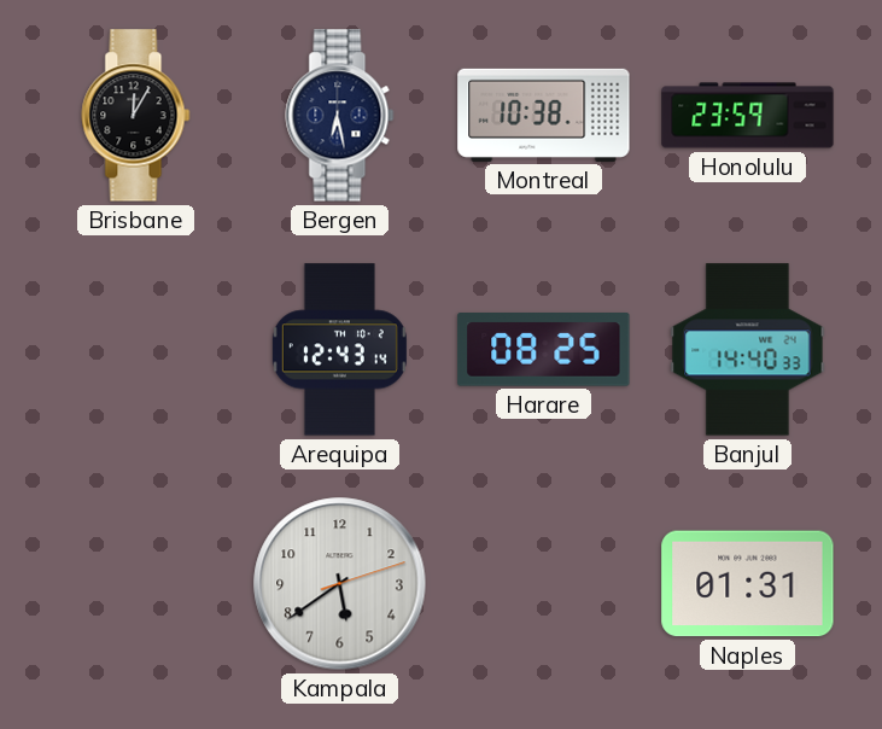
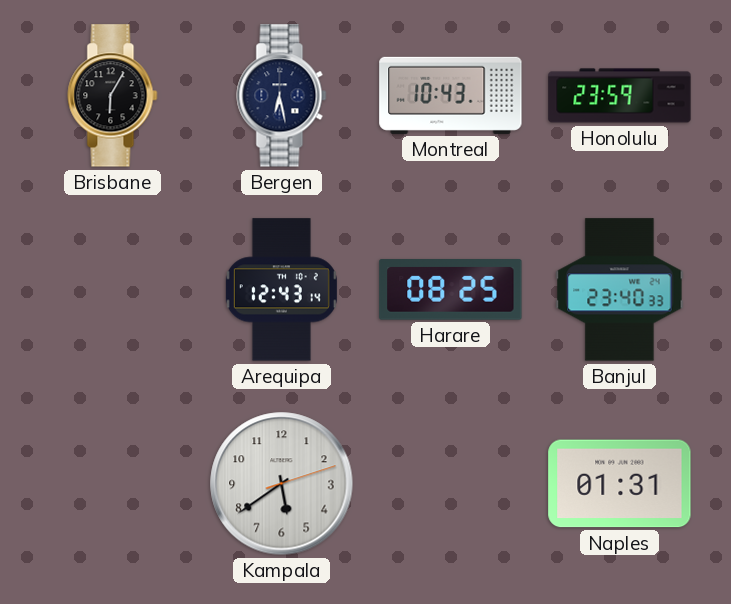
Brisbane: 12:05 -> 6:05
Montreal: 10:38 -> 10:43
Banjul: 14:40 -> 23:40
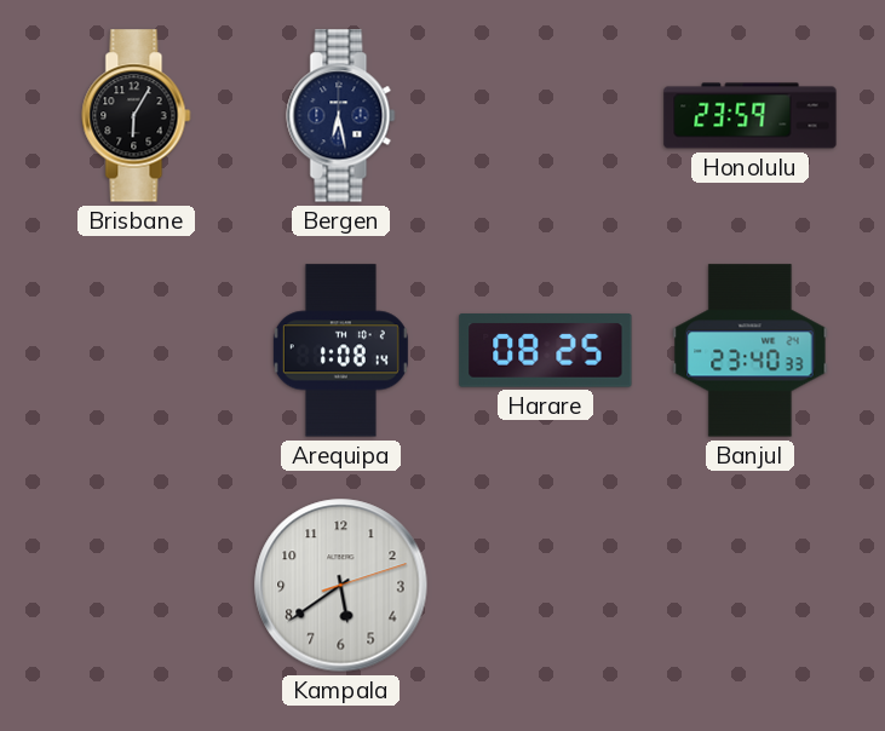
Montreal: 10:43 -> none
Arequipa: 12:43 -> 1:08
Naples: 01:31 -> none
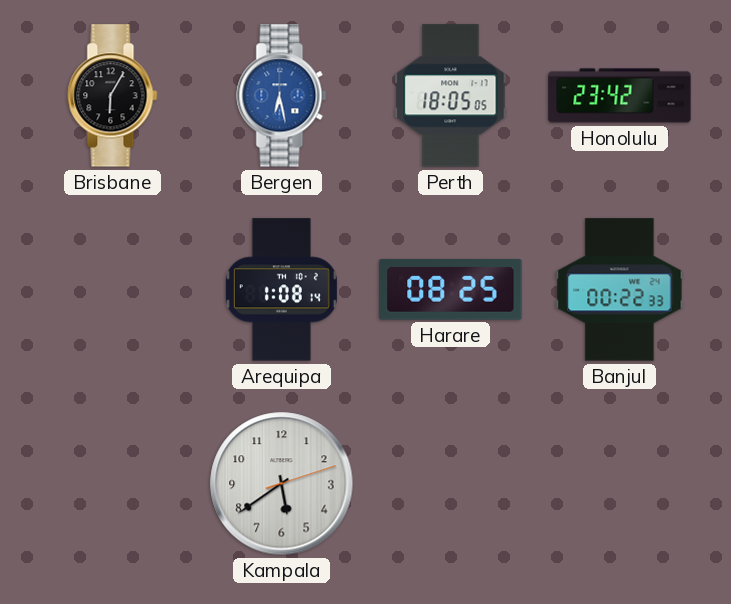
Bergen dial: navy -> blue
Perth: none -> 18:05
Honolulu: 23:59 -> 23:42
Banjul: 23:40 -> 00:22
